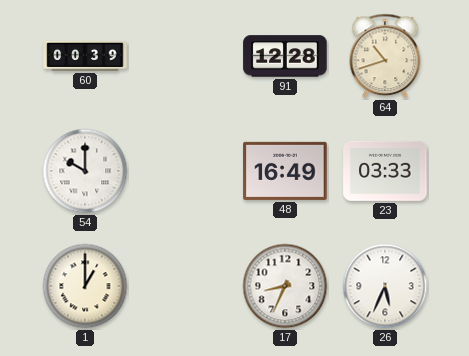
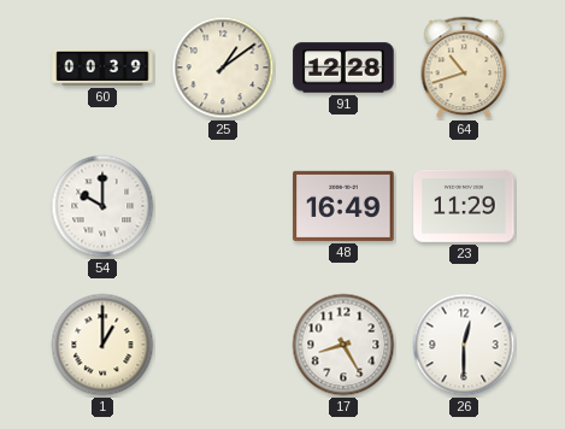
25: none -> 1:09
23: 03:33 -> 11:29
17: 8:34 -> 8:25
26: 5:34 -> 12:30
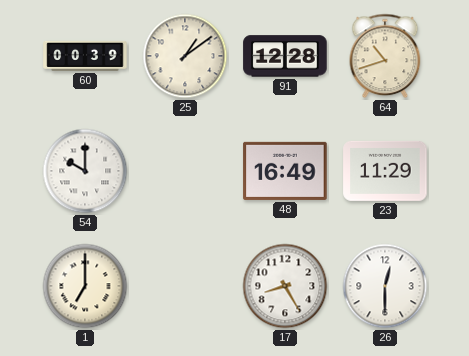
1: 1:00 -> 7:00
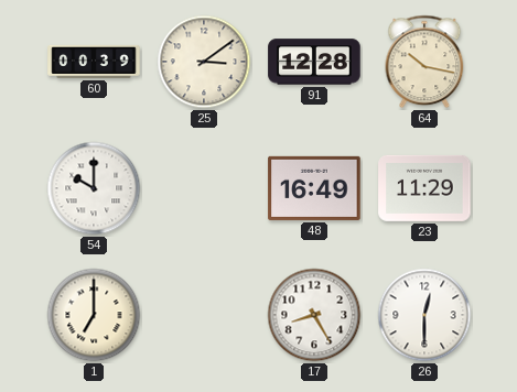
25: 1:09 -> 3:09
64: 10:42 -> 10:17
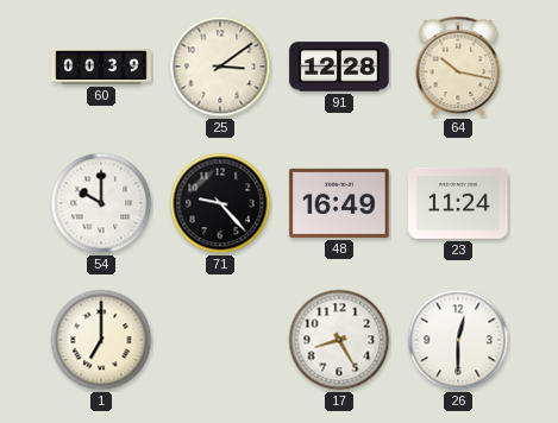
71: none -> 9:23
23: 11:29 -> 11:24
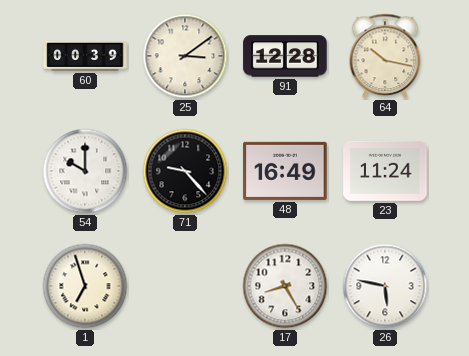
1: 7:00 -> 6:57
26: 12:30 -> 5:47
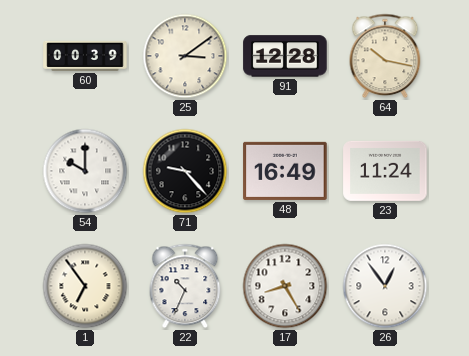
1: 6:57 -> 6:54
22: none -> 10:34
26: 5:47 -> 12:54
